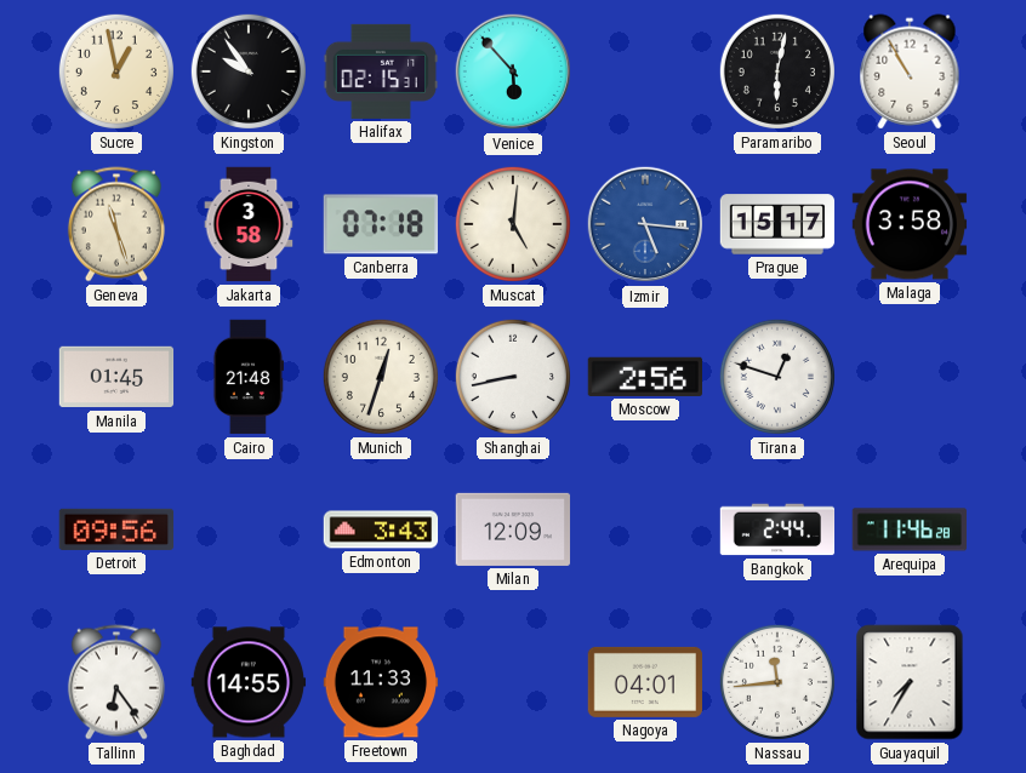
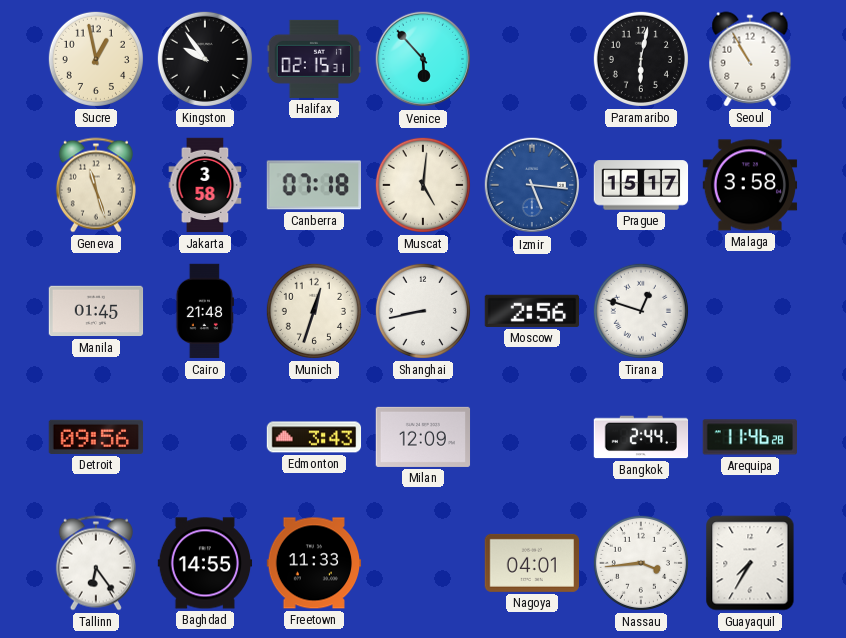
Nassau: 11:44 -> 3:44
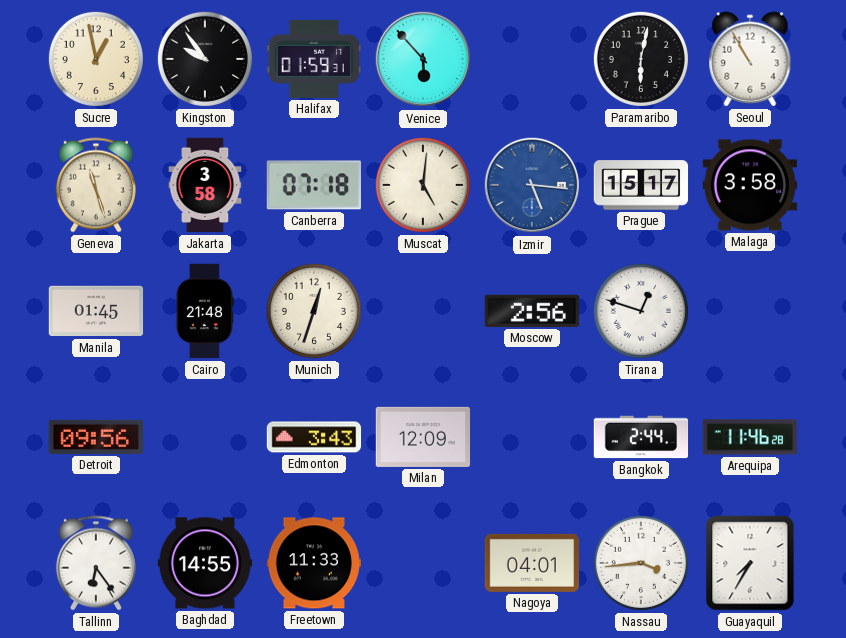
Halifax: 02:15 -> 01:59
Shanghai: 8:43 -> none
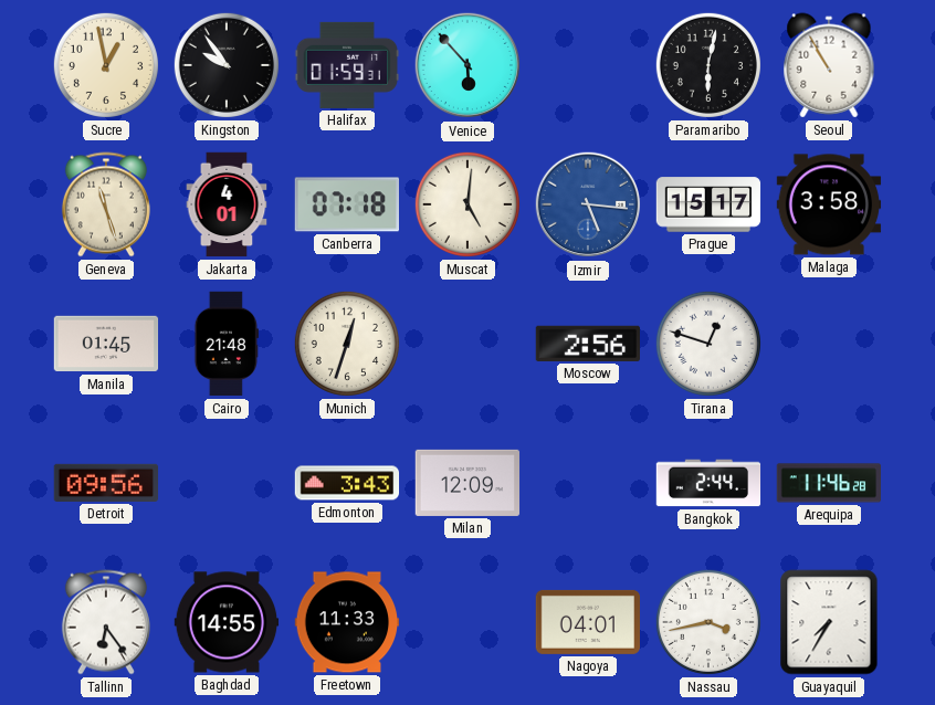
Jakarta: 3:58 -> 4:01
Nassau: 3:44 -> 3:43
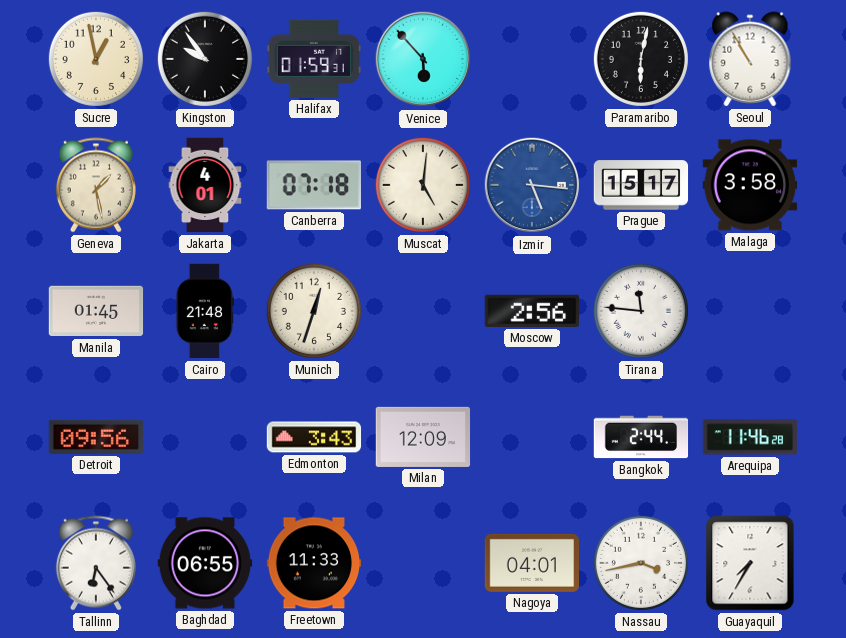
Geneva: 11:27 -> 1:28
Tirana: 12:48 -> 11:46
Baghdad: 14:55 -> 06:55
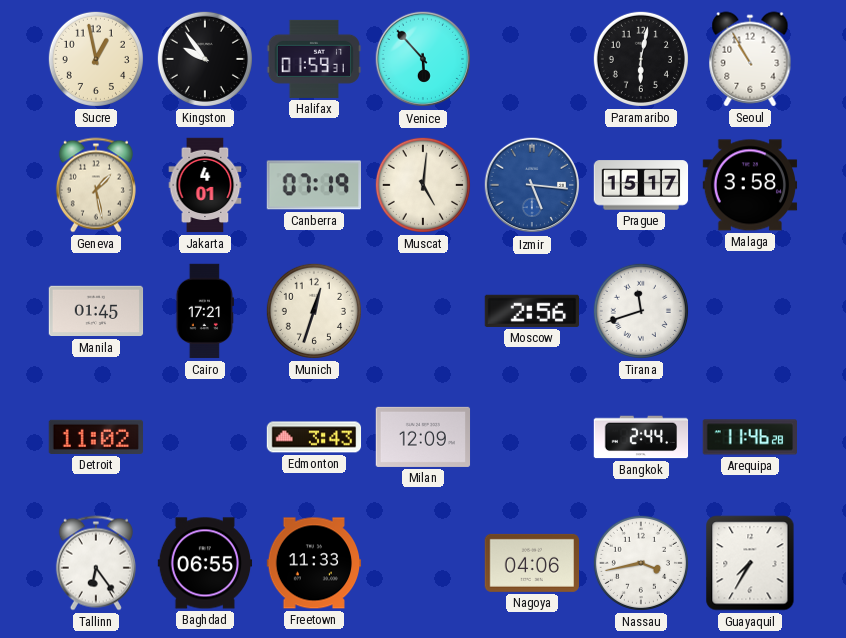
Canberra: 07:18 -> 07:19
Cairo: 21:48 -> 17:21
Tirana: 11:46 -> 11:42
Detroit: 09:56 -> 11:02
Nagoya: 04:01 -> 04:06
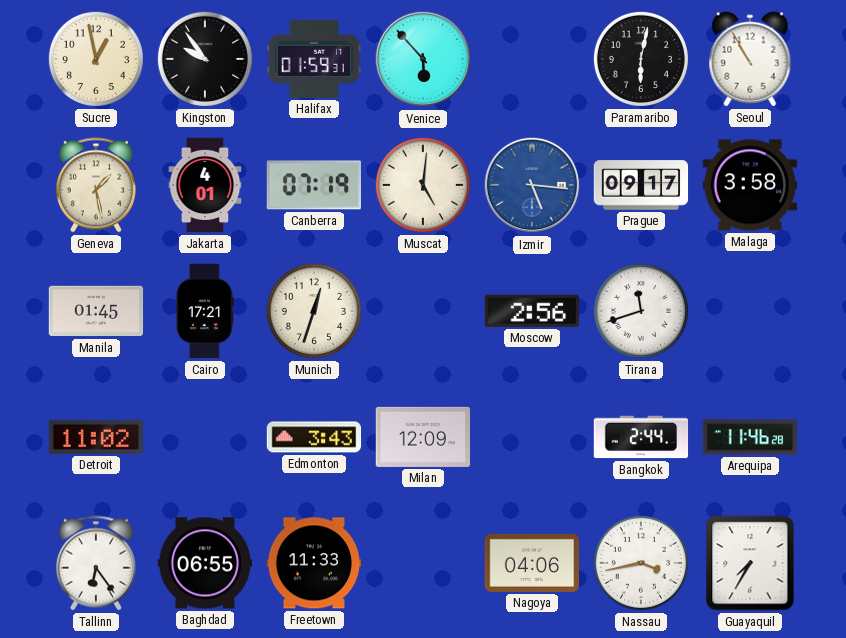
Prague: 15:17 -> 09:17
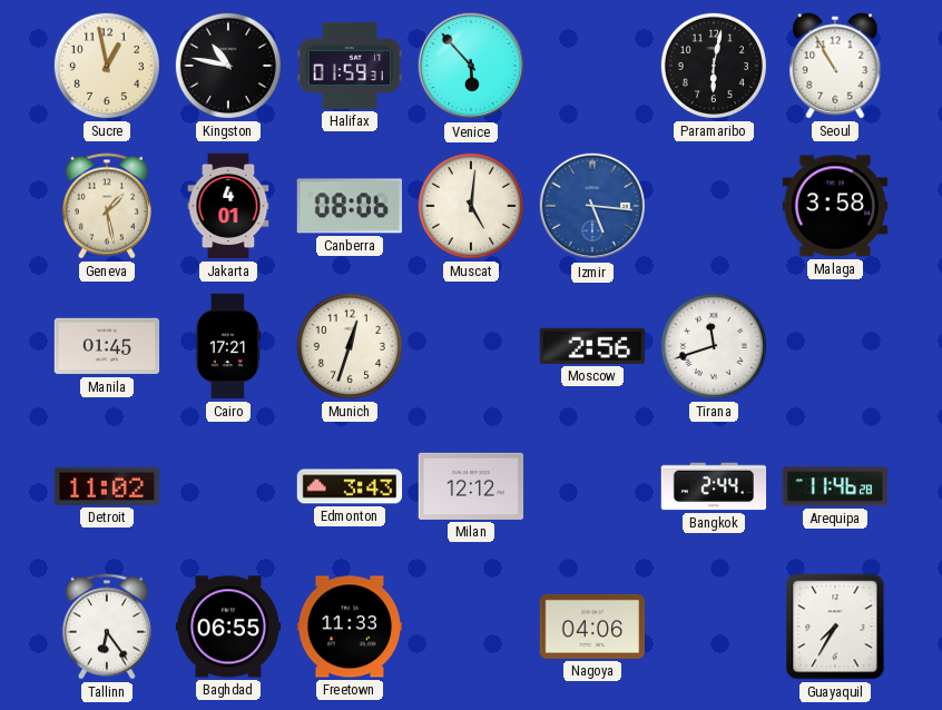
Kingston: 9:54 -> 10:47
Canberra: 07:19 -> 08:06
Prague: 09:17 -> none
Milan: 12:09 -> 12:12
Nassau: 3:43 -> none
